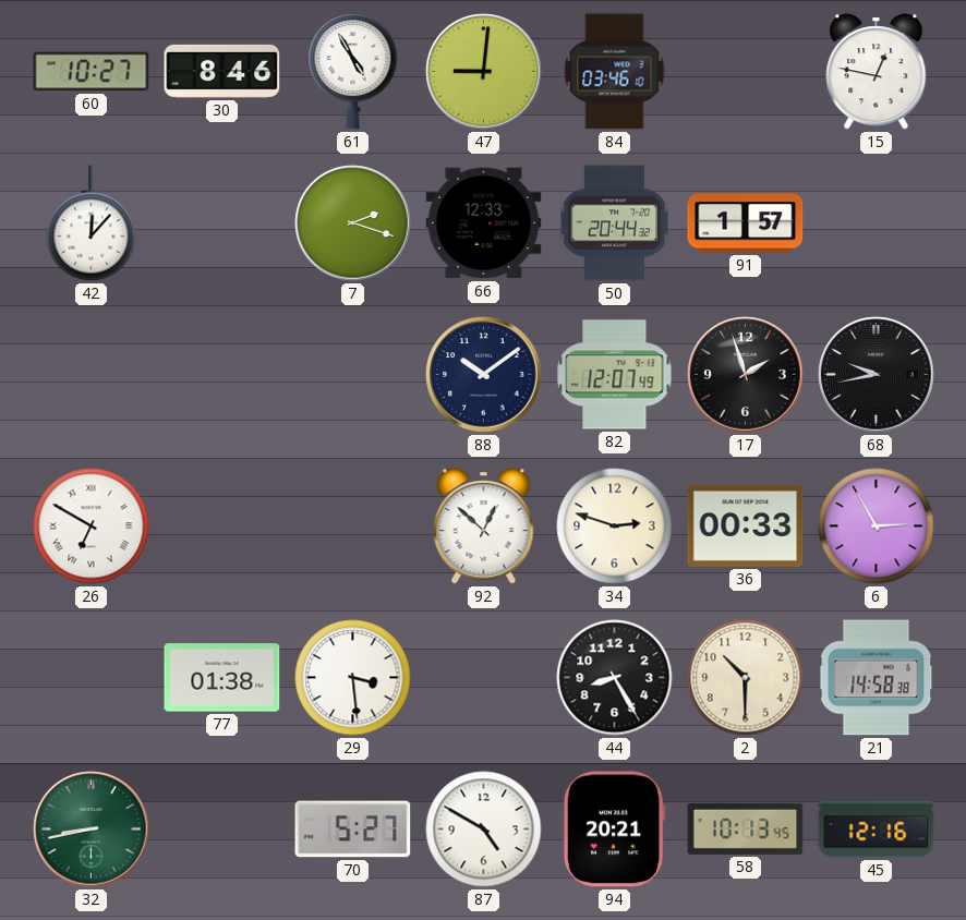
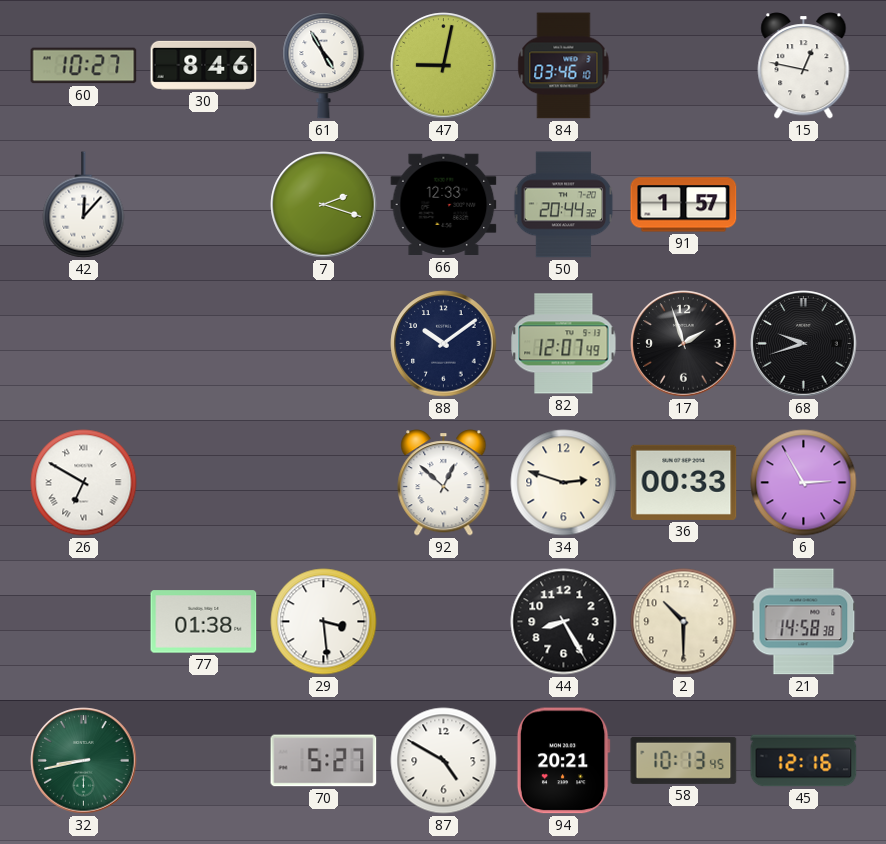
47: 9:01 -> 9:02
68: 9:43 -> 9:42
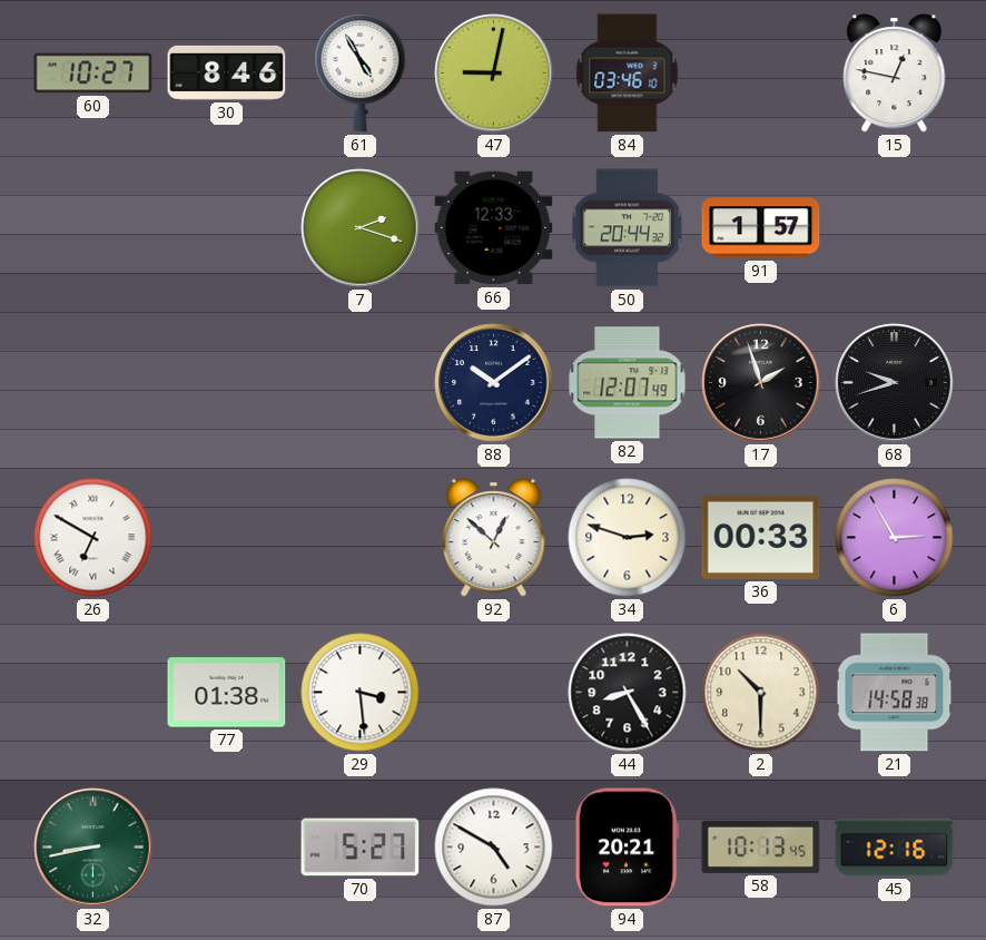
42: 12:07 -> none
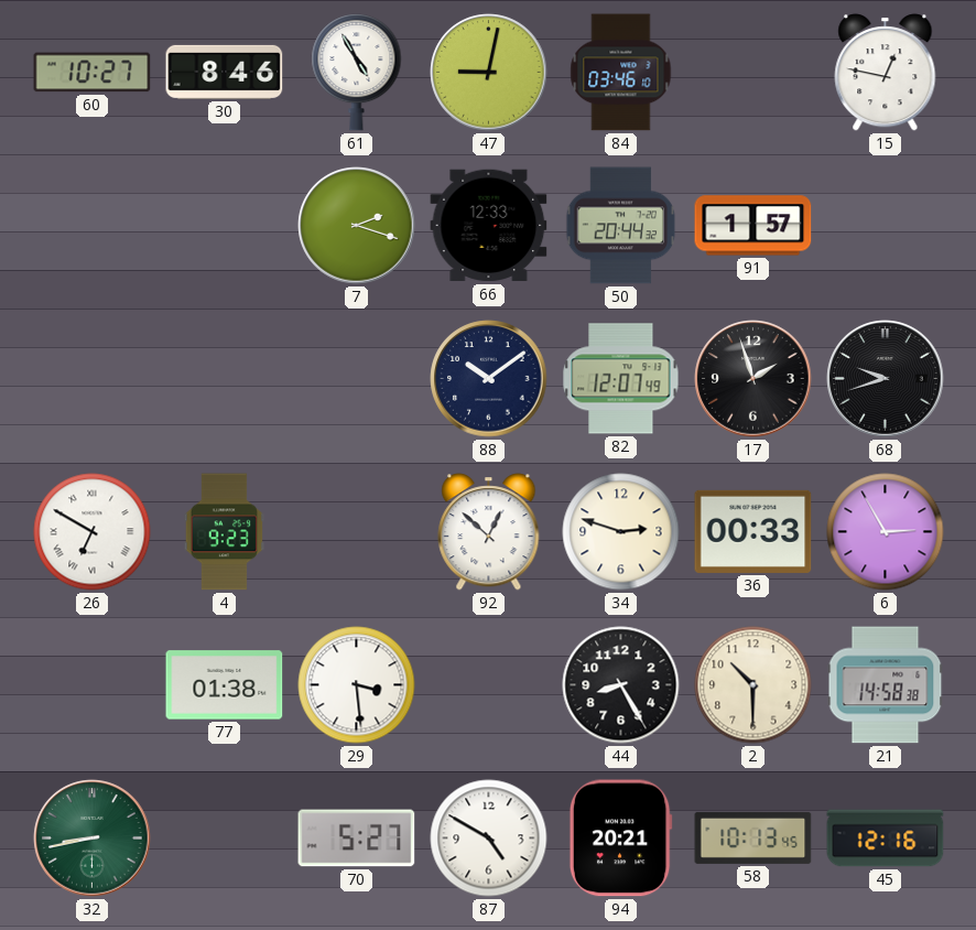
4: none -> 9:23
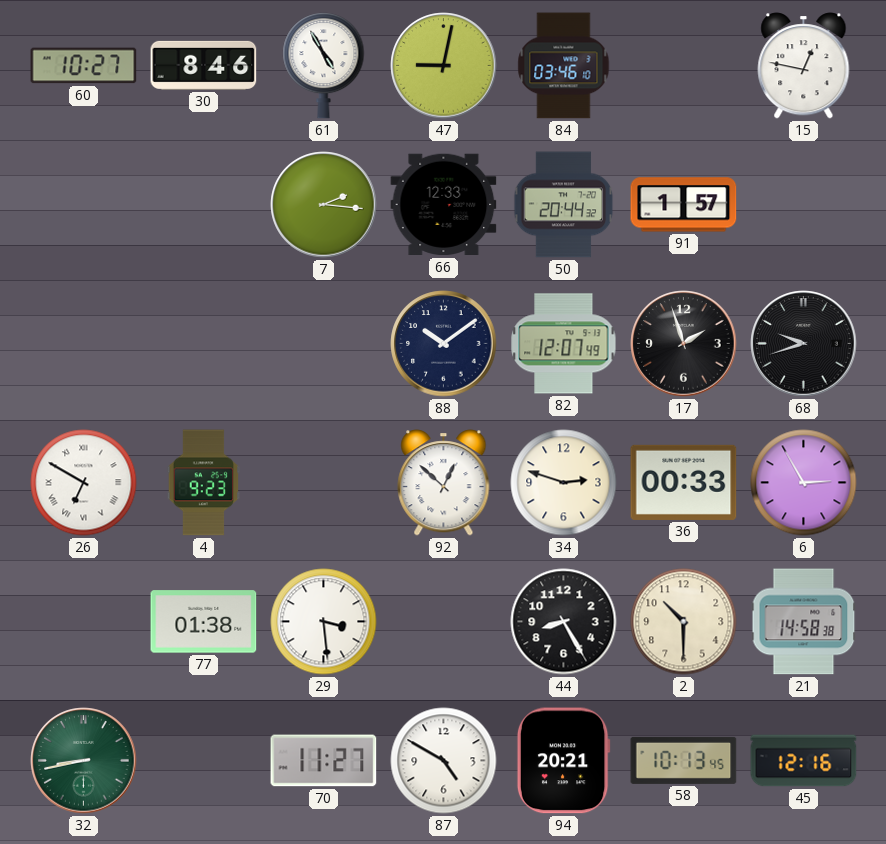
7: 2:18 -> 2:16
70: 5:27 -> 11:27
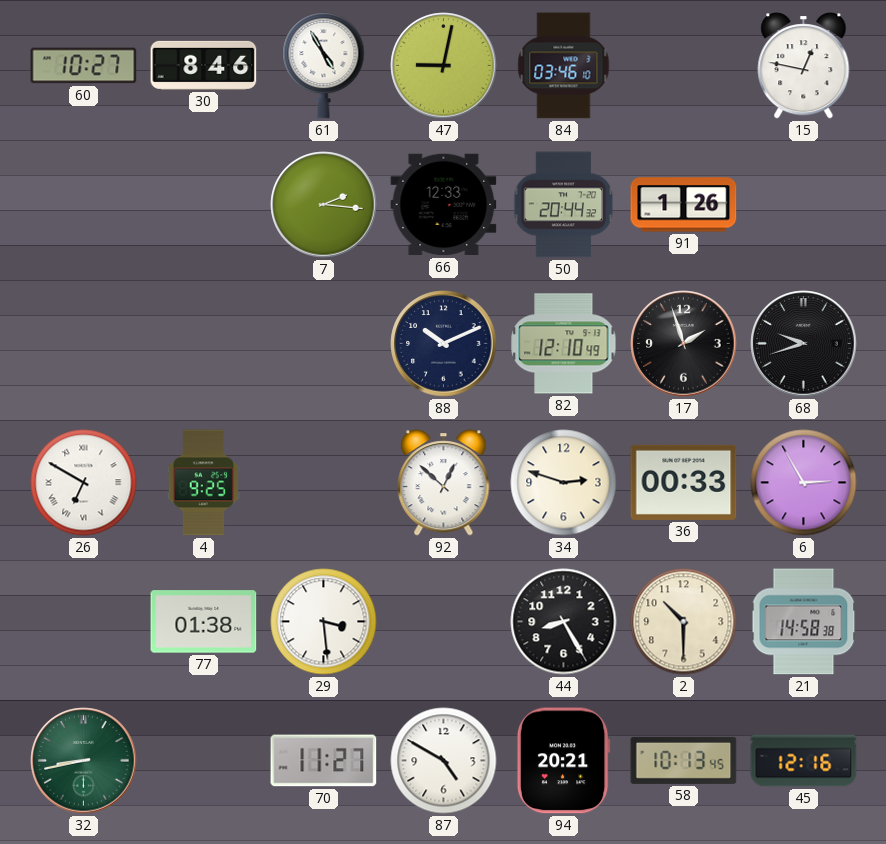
91: 1:57 -> 1:26
88: 10:09 -> 10:11
82: 12:07 -> 12:10
4: 9:23 -> 9:25
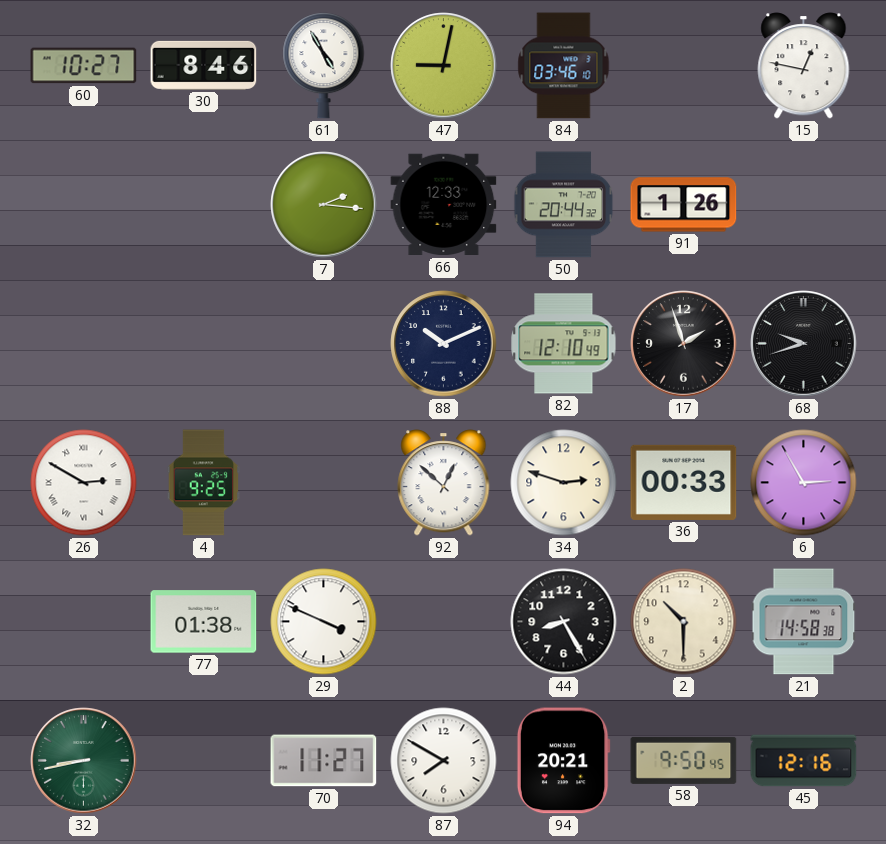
26: 6:50 -> 2:50
29: 3:29 -> 3:49
87: 4:50 -> 7:50
58: 10:13 -> 9:50
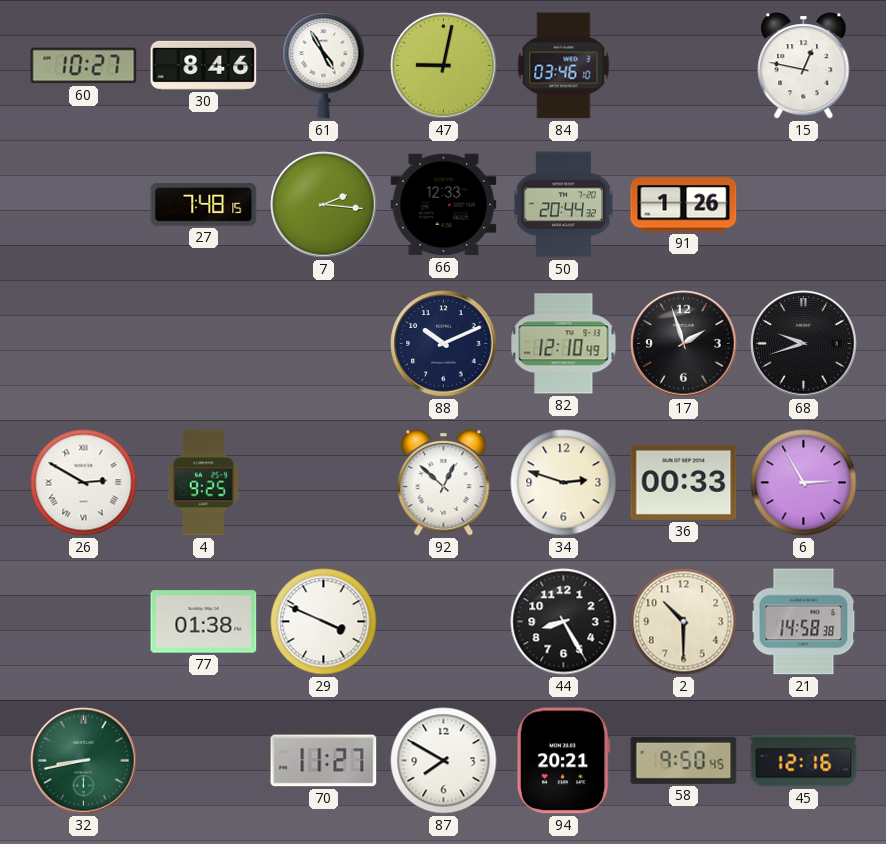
27: none -> 7:48
